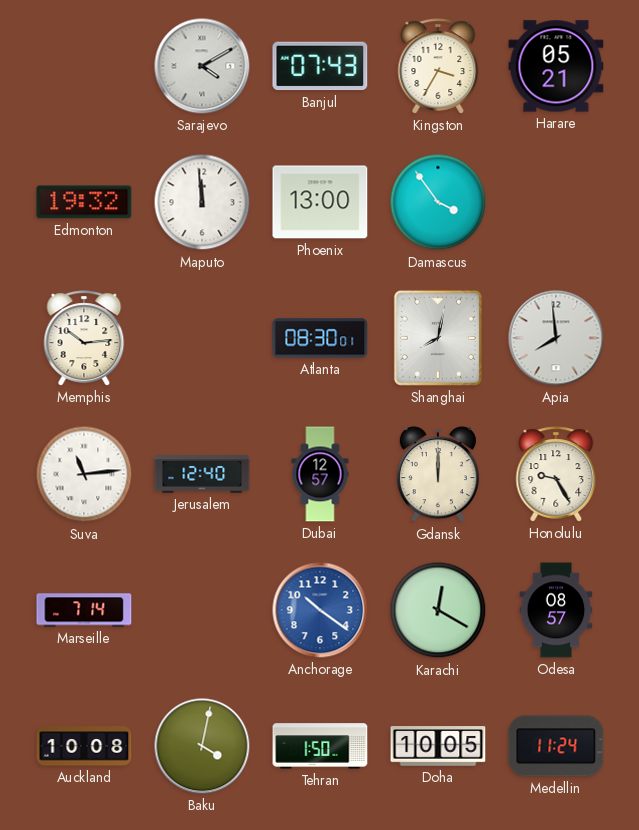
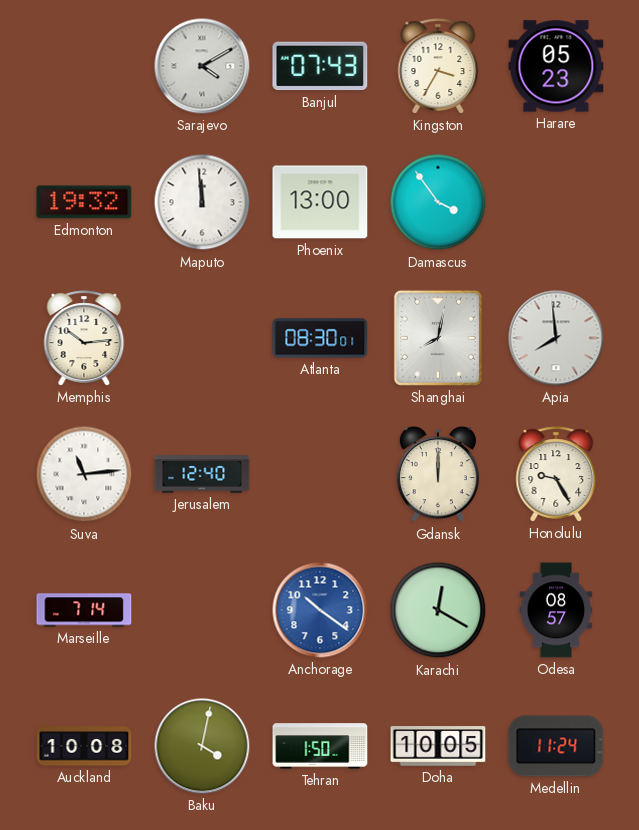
Harare: 05:21 -> 05:23
Dubai: 12:57 -> none
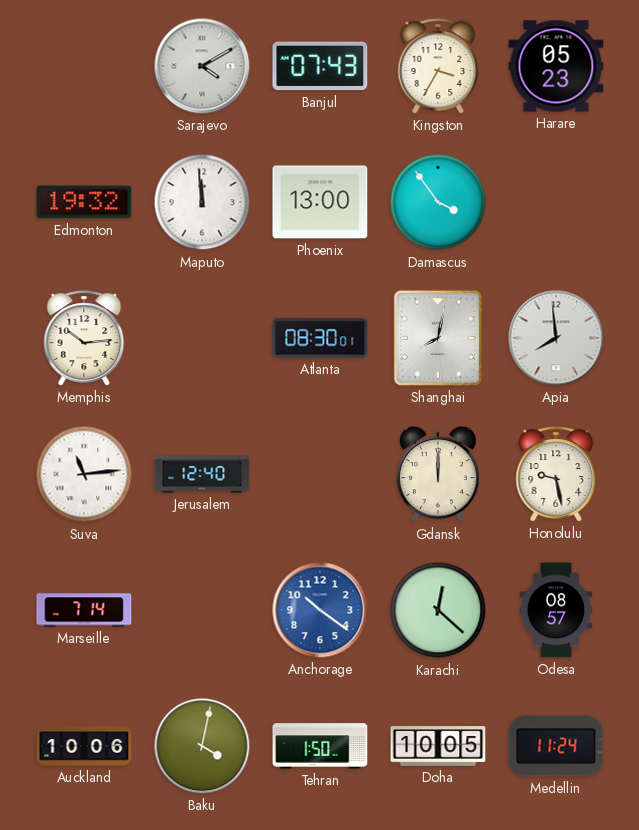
Honolulu: 9:25 -> 9:28
Karachi: 12:20 -> 12:22
Auckland: 10:08 -> 10:06
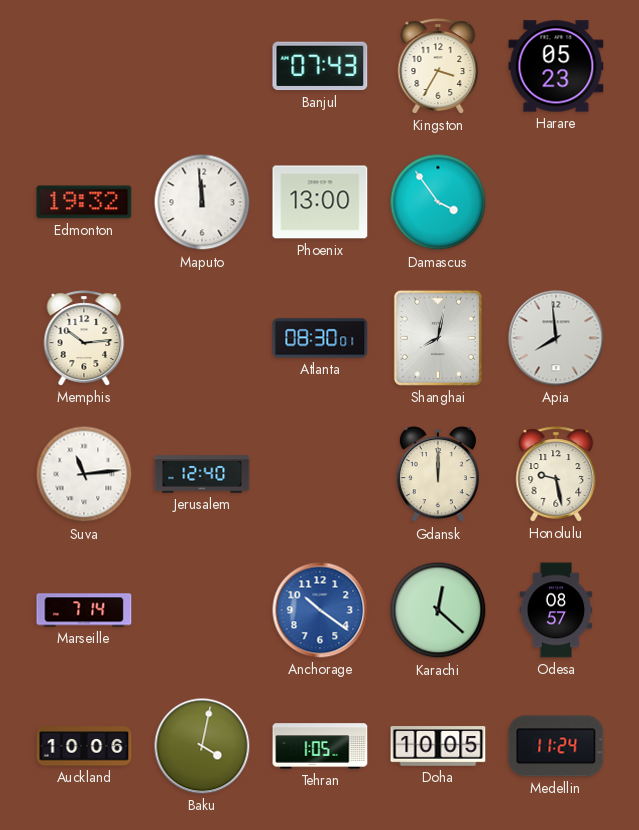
Sarajevo: 4:10 -> none
Tehran: 1:50 -> 1:05
